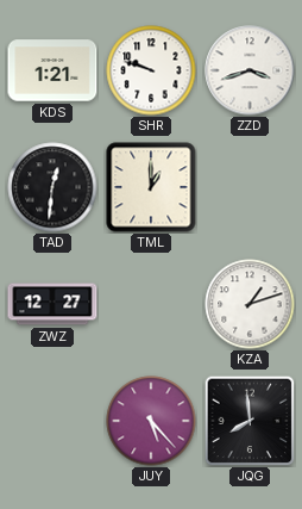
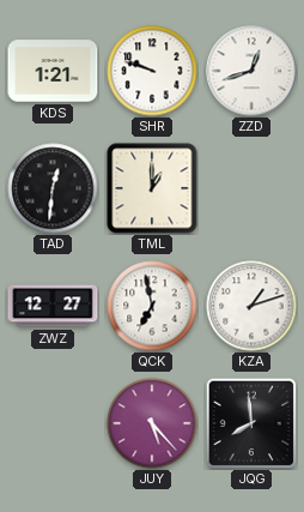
ZZD: 3:42 -> 12:42
QCK: none -> 6:58
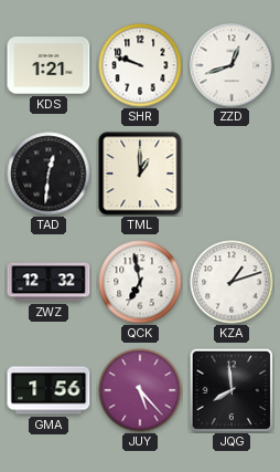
ZWZ: 12:27 -> 12:32
GMA: none -> 1:56
